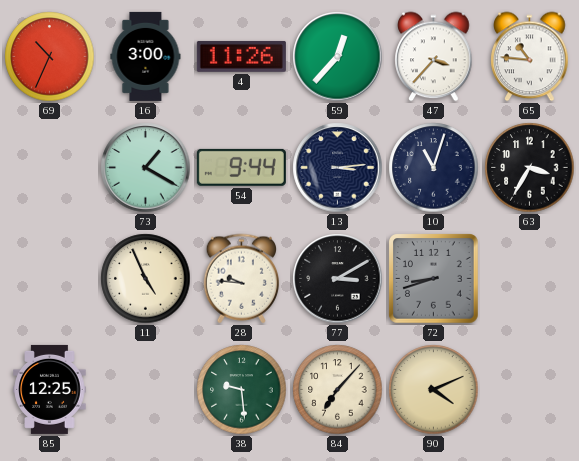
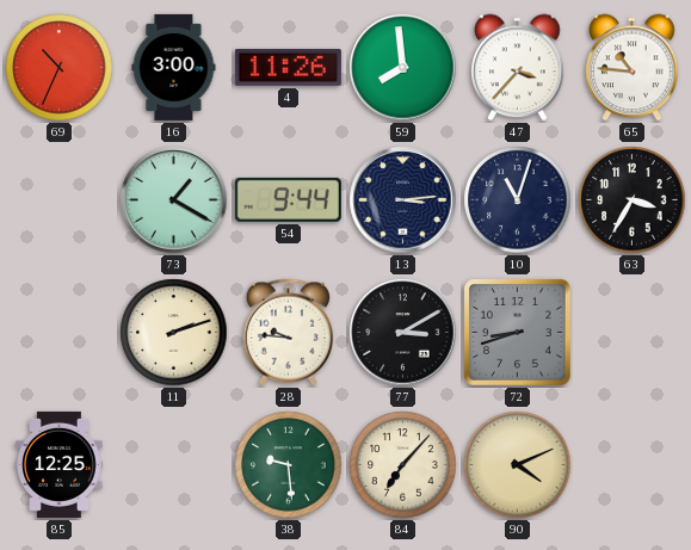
59: 12:37 -> 7:59
11: 4:56 -> 2:12
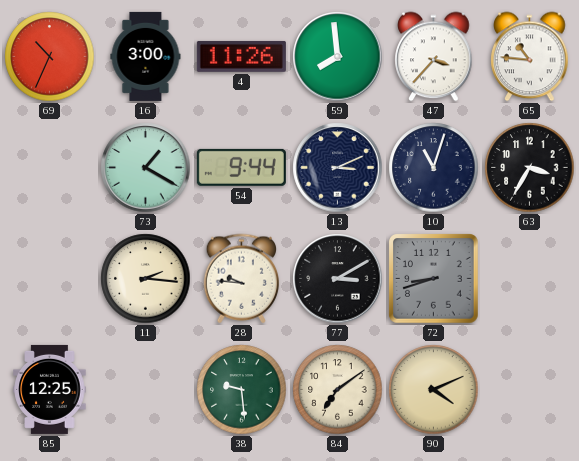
13: 3:14 -> 3:11
11: 2:12 -> 2:16
84: 7:07 -> 7:09
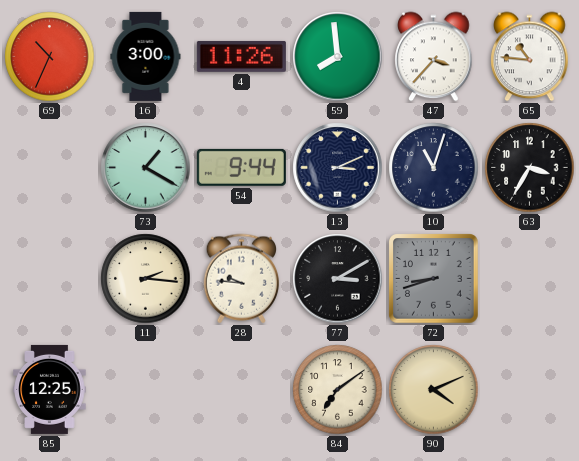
38: 9:29 -> none
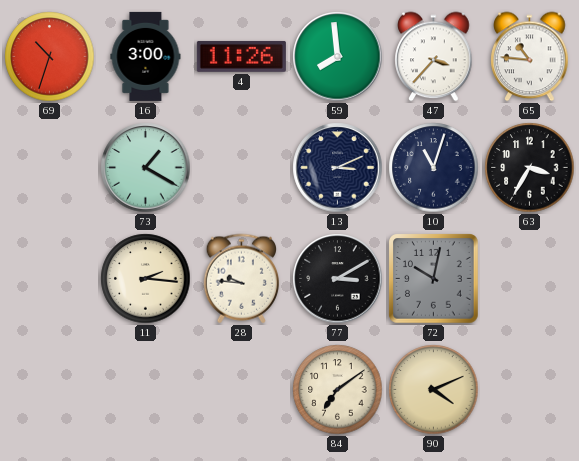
69: 10:34 -> 10:33
54: 9:44 -> none
72: 8:42 -> 10:02
85: 12:25 -> none
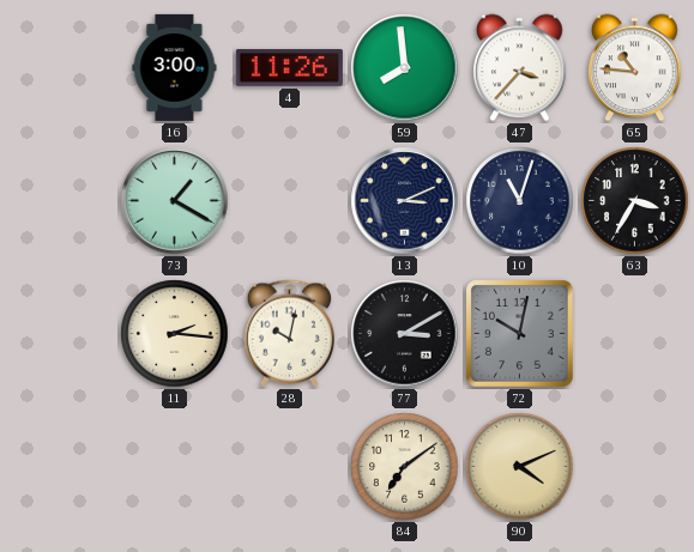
69: 10:33 -> none
28: 9:46 -> 10:02
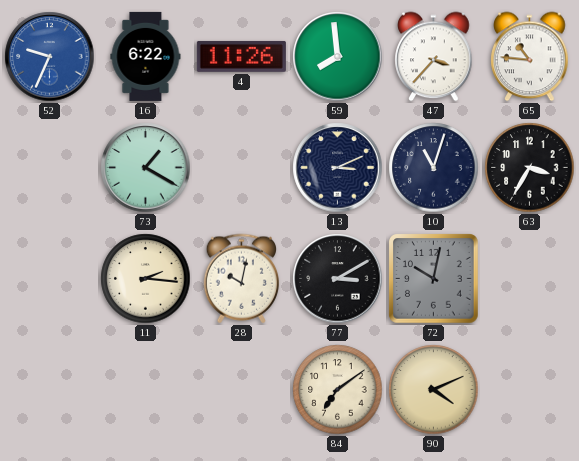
52: none -> 9:34
16: 3:00 -> 6:22
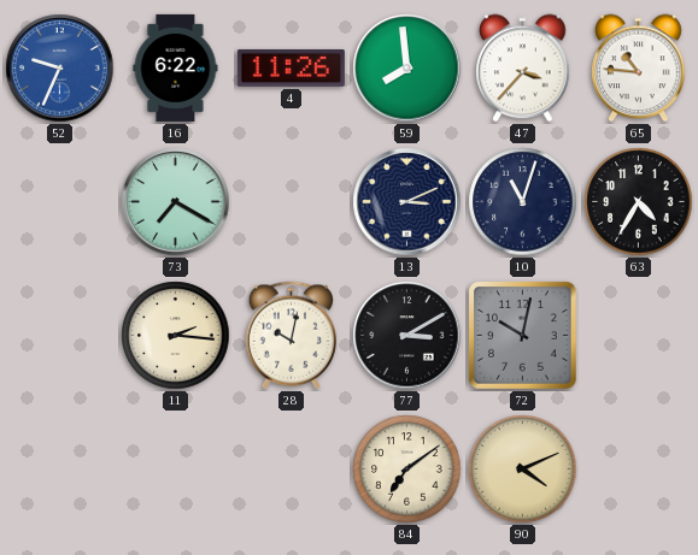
73: 1:20 -> 7:20
63: 3:35 -> 4:35
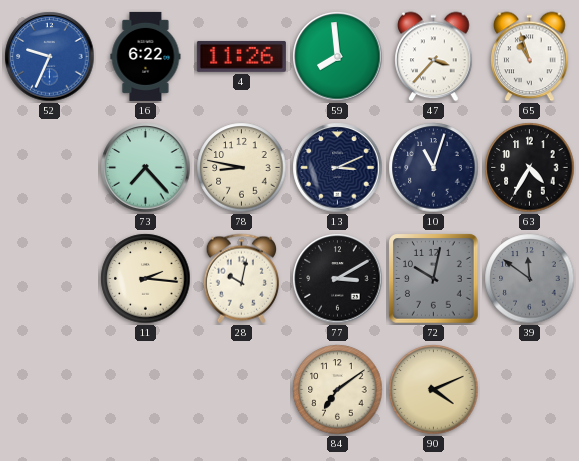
65: 10:46 -> 10:57
73: 7:20 -> 7:23
78: none -> 8:47
39: none -> 11:51
